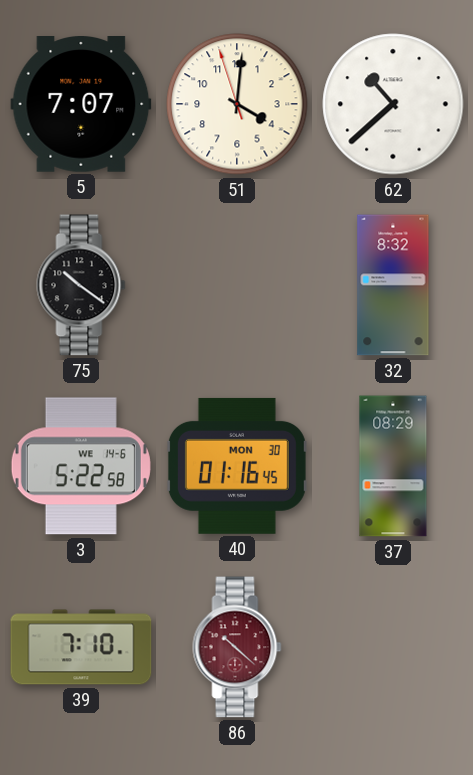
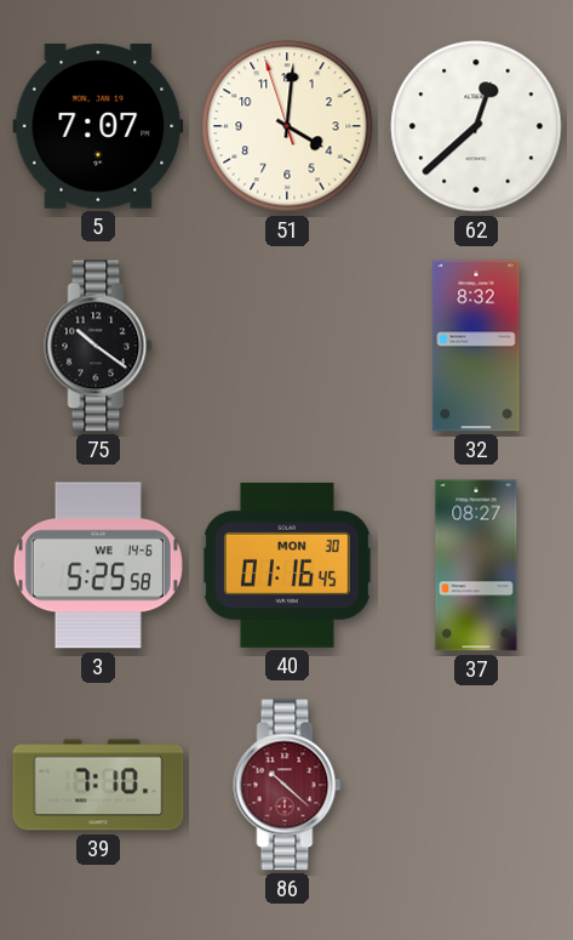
62: 10:38 -> 12:38
3: 5:22 -> 5:25
37: 08:29 -> 08:27
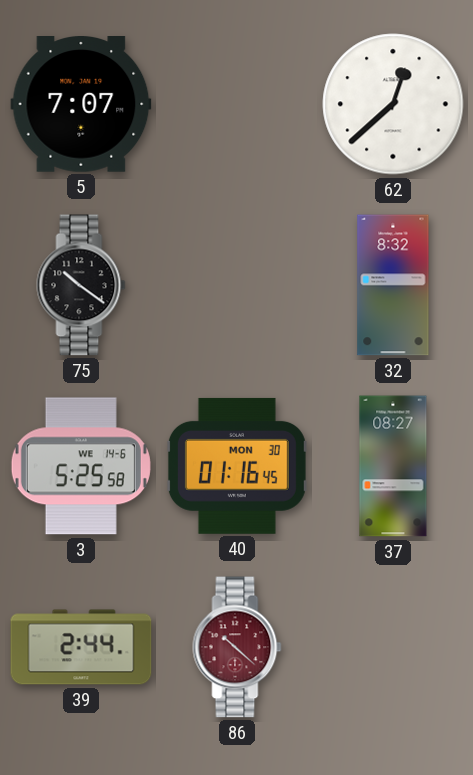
51: 4:00 -> none
39: 7:10 -> 2:44
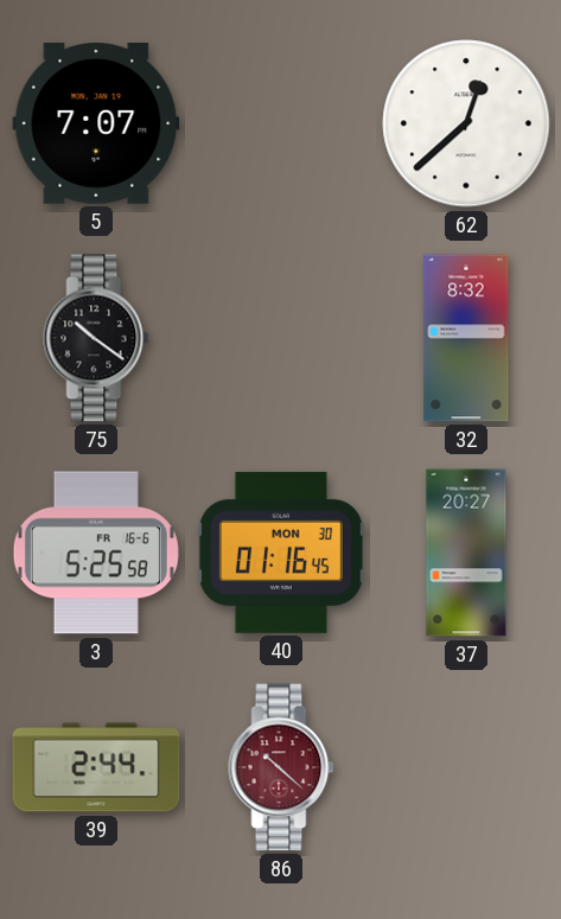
3 date: WE 14-6 -> FR 16-6
37: 08:27 -> 20:27
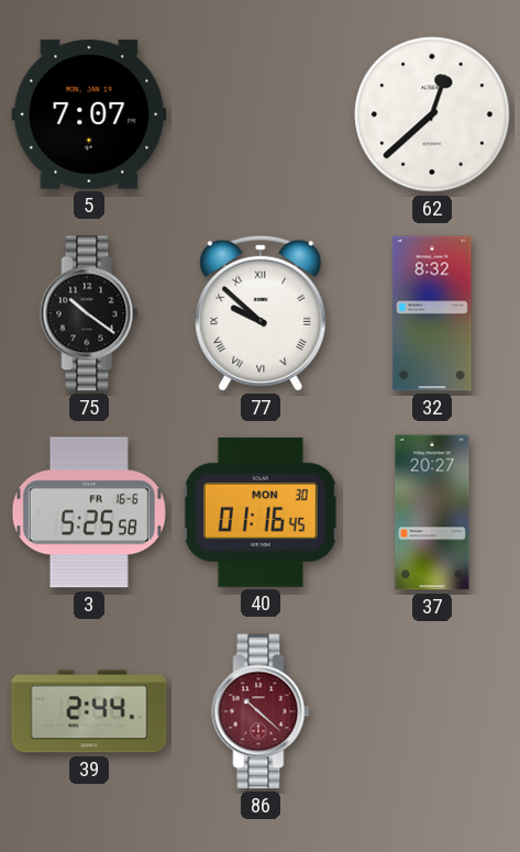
77: none -> 9:52
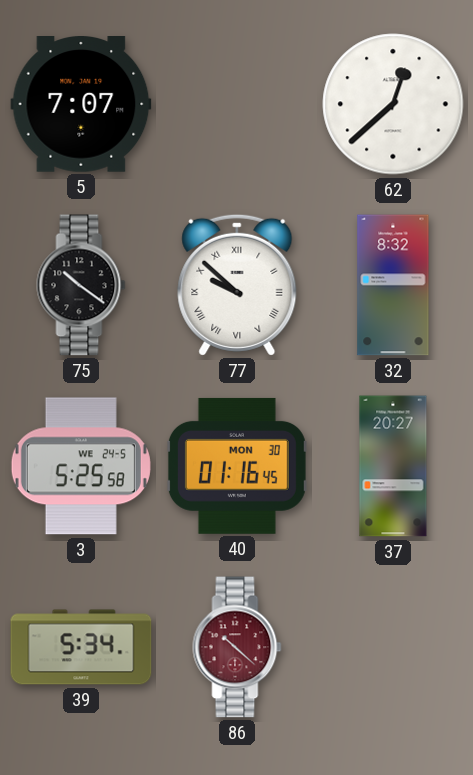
3 date: FR 16-6 -> WE 24-5
39: 2:44 -> 5:34
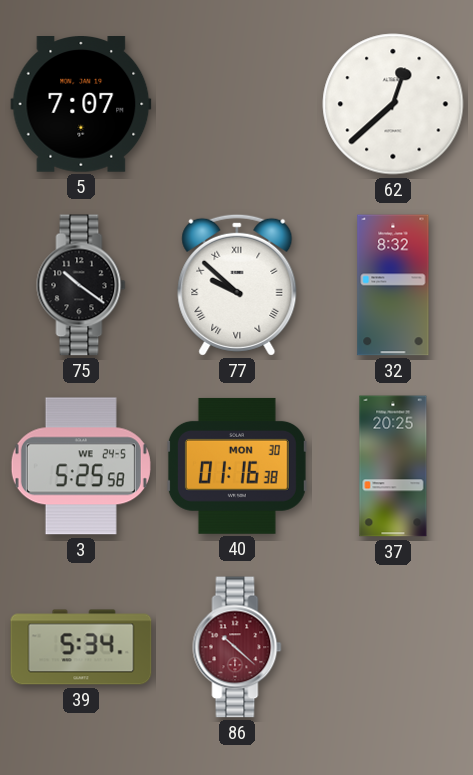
40: 01:16:45 -> 01:16:38
37: 20:27 -> 20:25
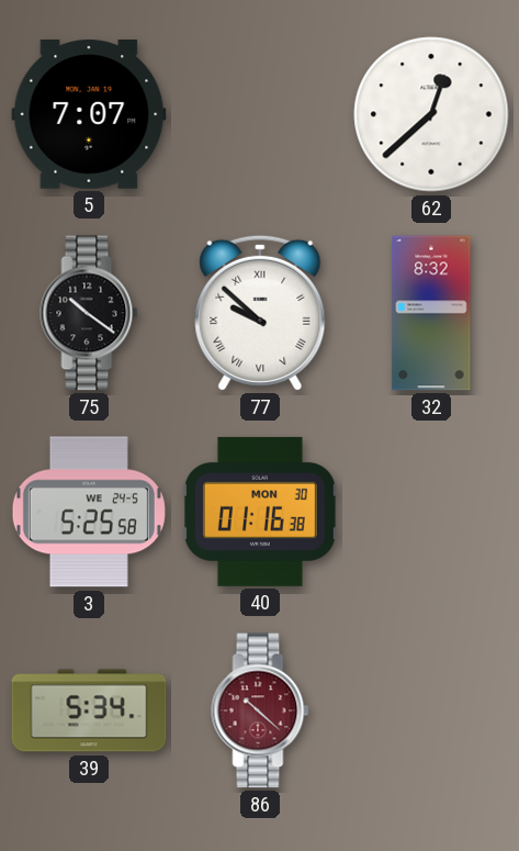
37: 20:25 -> none
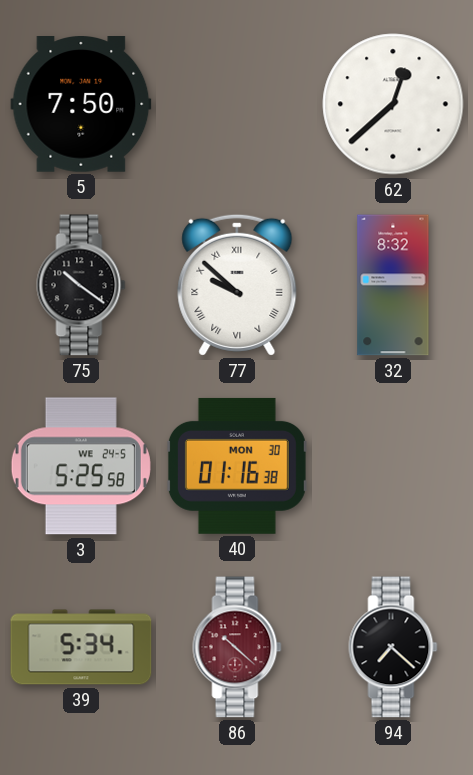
5: 7:07 -> 7:50
94: none -> 7:22
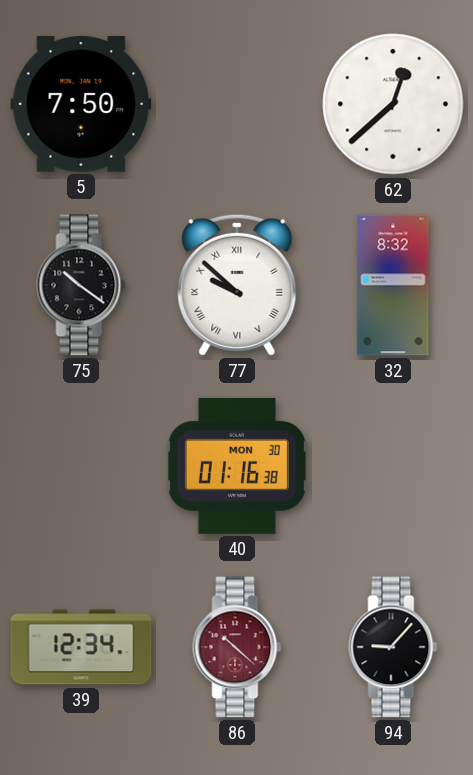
3: 5:25 -> none
39: 5:34 -> 12:34
94: 7:22 -> 9:07
